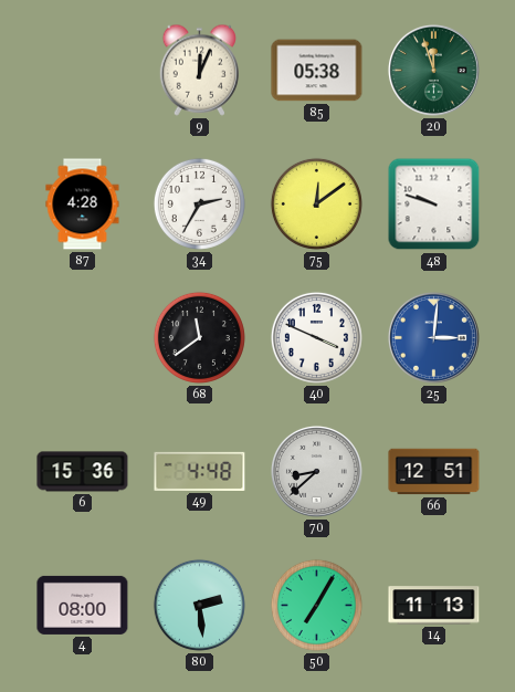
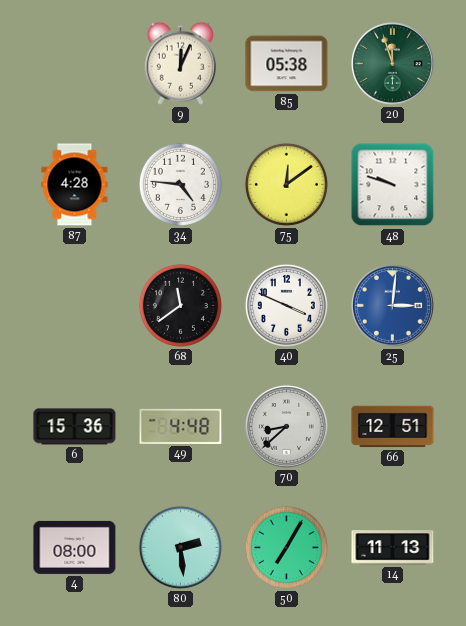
34: 2:35 -> 4:46
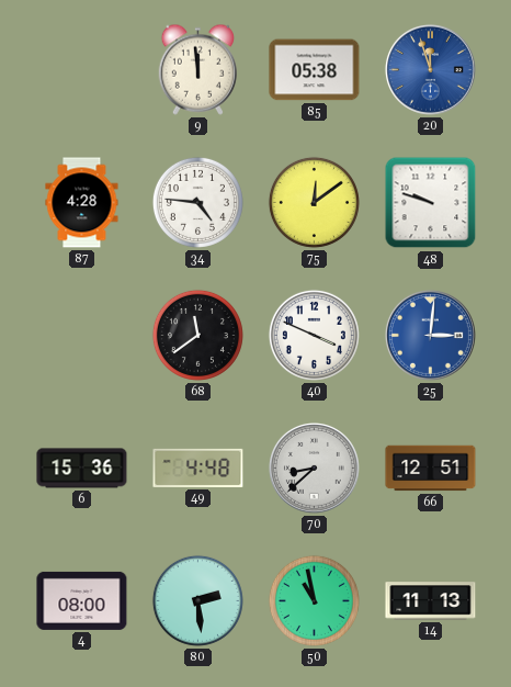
9: 12:04 -> 11:59
20 dial: green -> blue
50: 7:05 -> 10:58
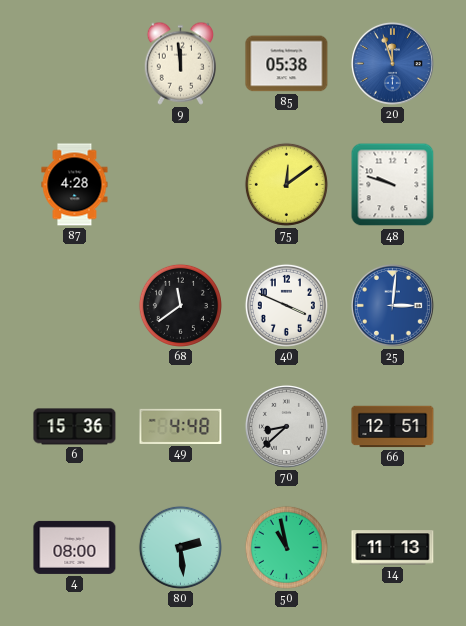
34: 4:46 -> none
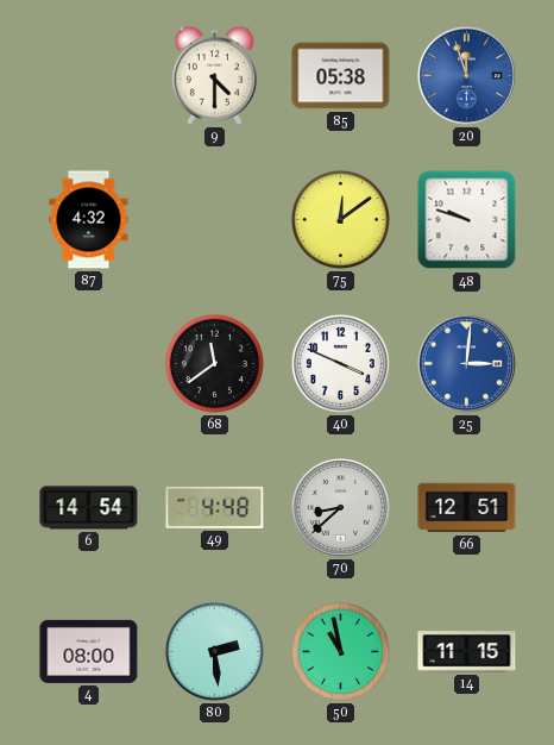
9: 11:59 -> 4:30
87: 4:28 -> 4:32
6: 15:36 -> 14:54
14: 11:13 -> 11:15
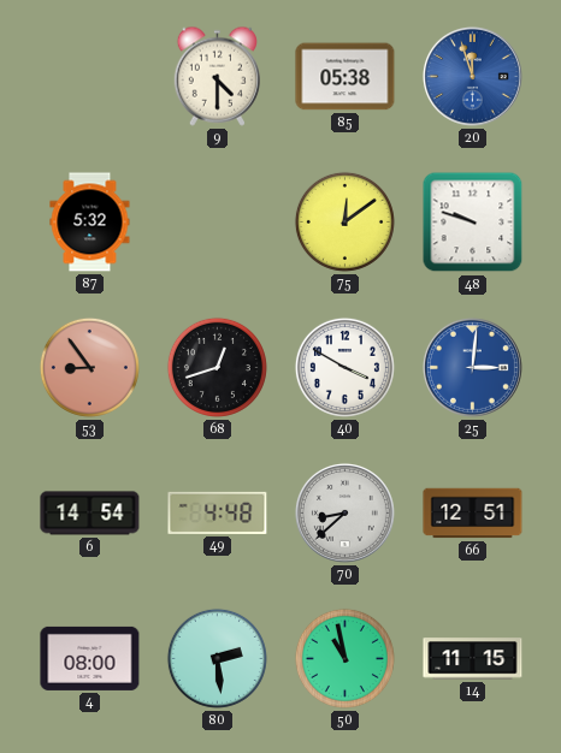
87: 4:32 -> 5:32
53: none -> 8:54
68: 11:39 -> 12:42
40: 3:49 -> 3:50
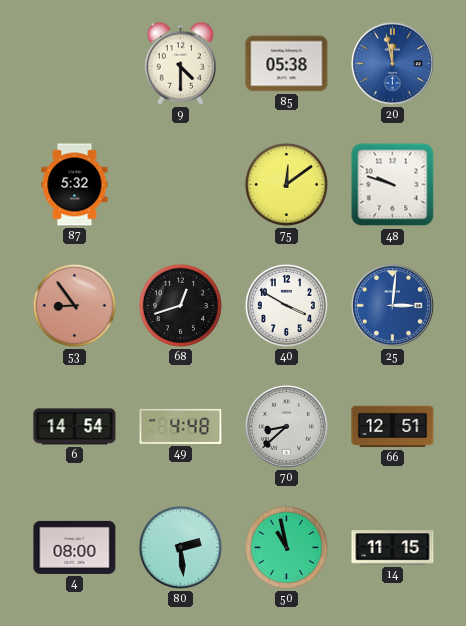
20: 11:57 -> 11:58
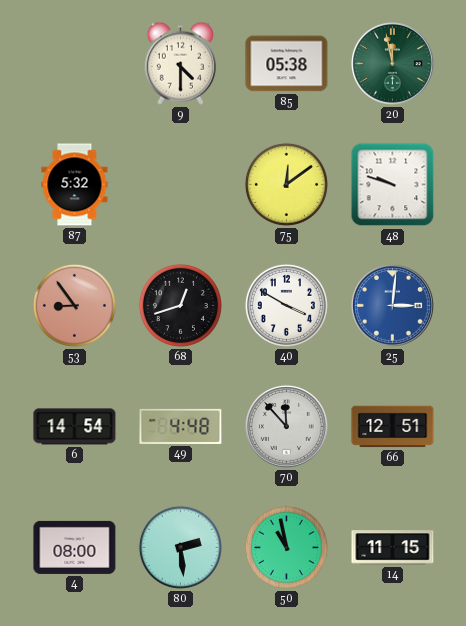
20 dial: blue -> green
70: 8:38 -> 11:53
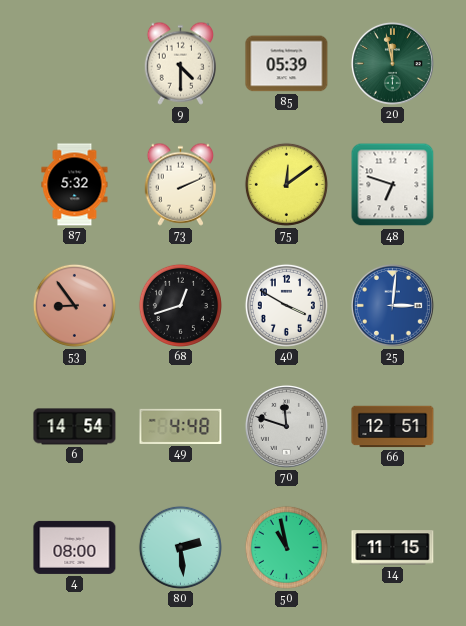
85: 05:38 -> 05:39
73: none -> 2:11
48: 9:48 -> 6:48
70: 11:53 -> 11:48
